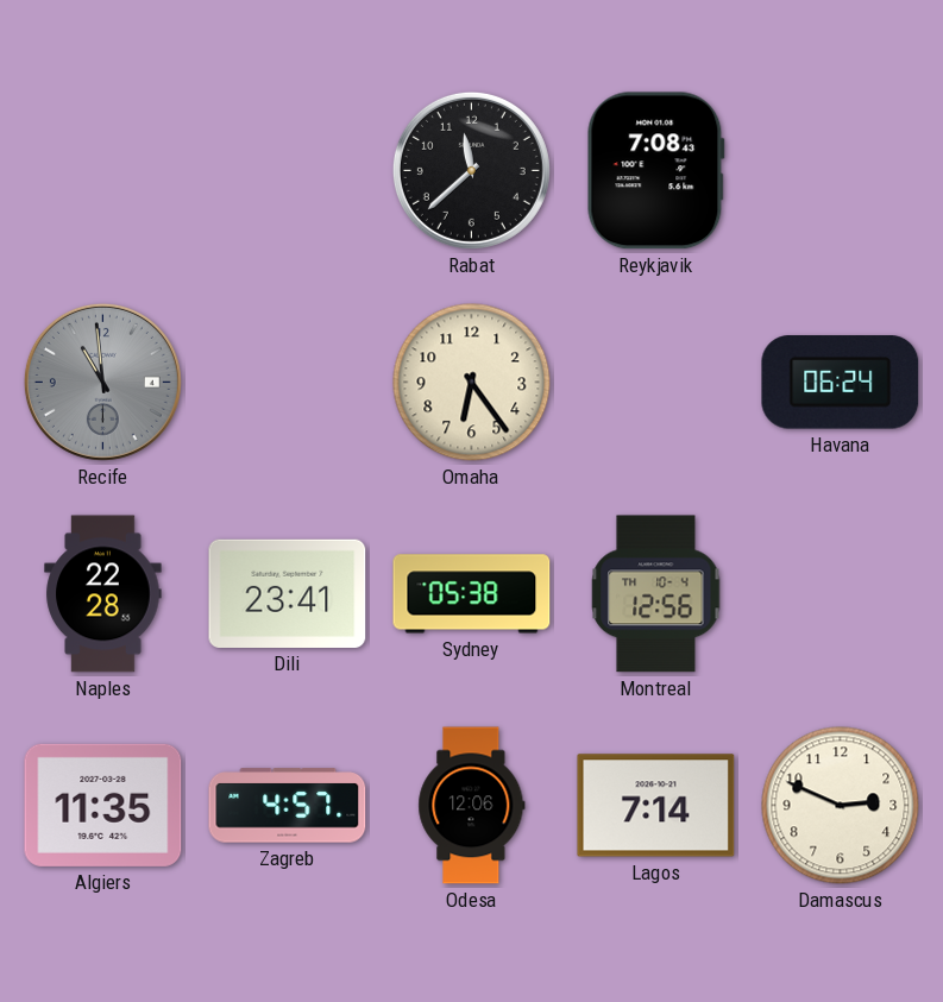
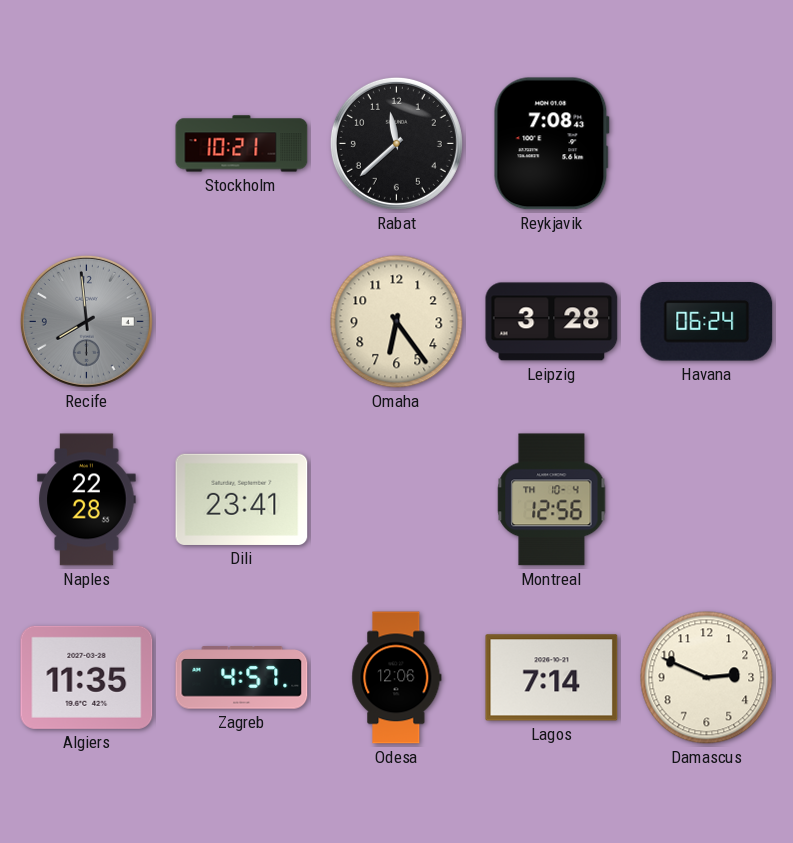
Stockholm: none -> 10:21
Recife: 10:59 -> 7:59
Leipzig: none -> 3:28
Sydney: 05:38 -> none
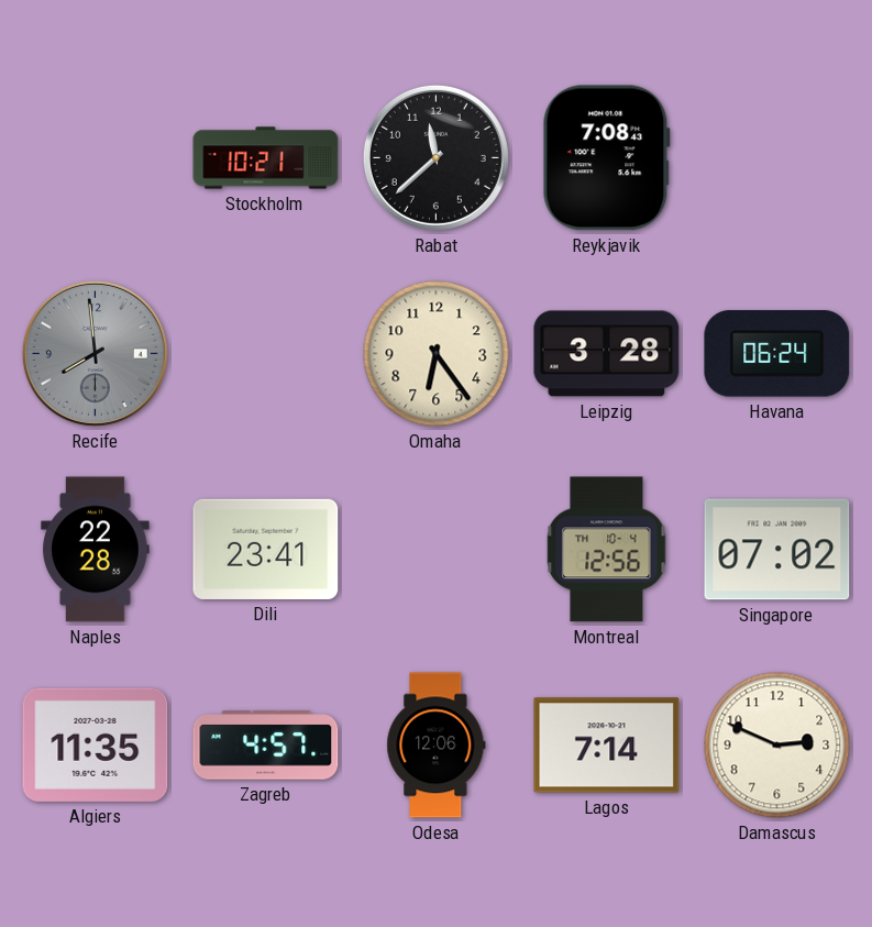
Singapore: none -> 07:02
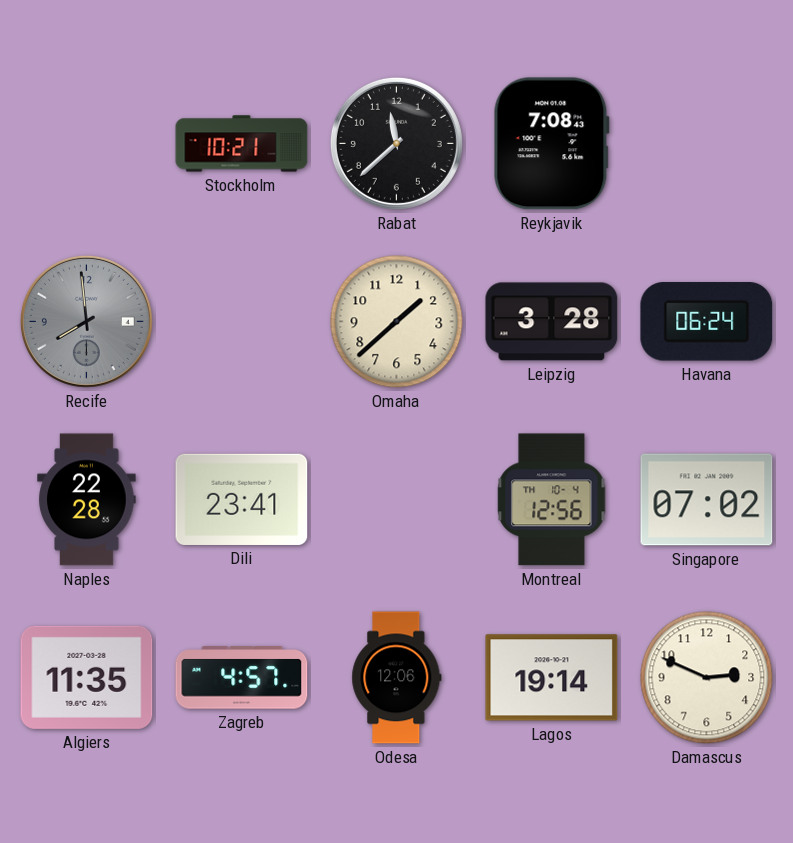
Omaha: 6:24 -> 1:38
Lagos: 7:14 -> 19:14
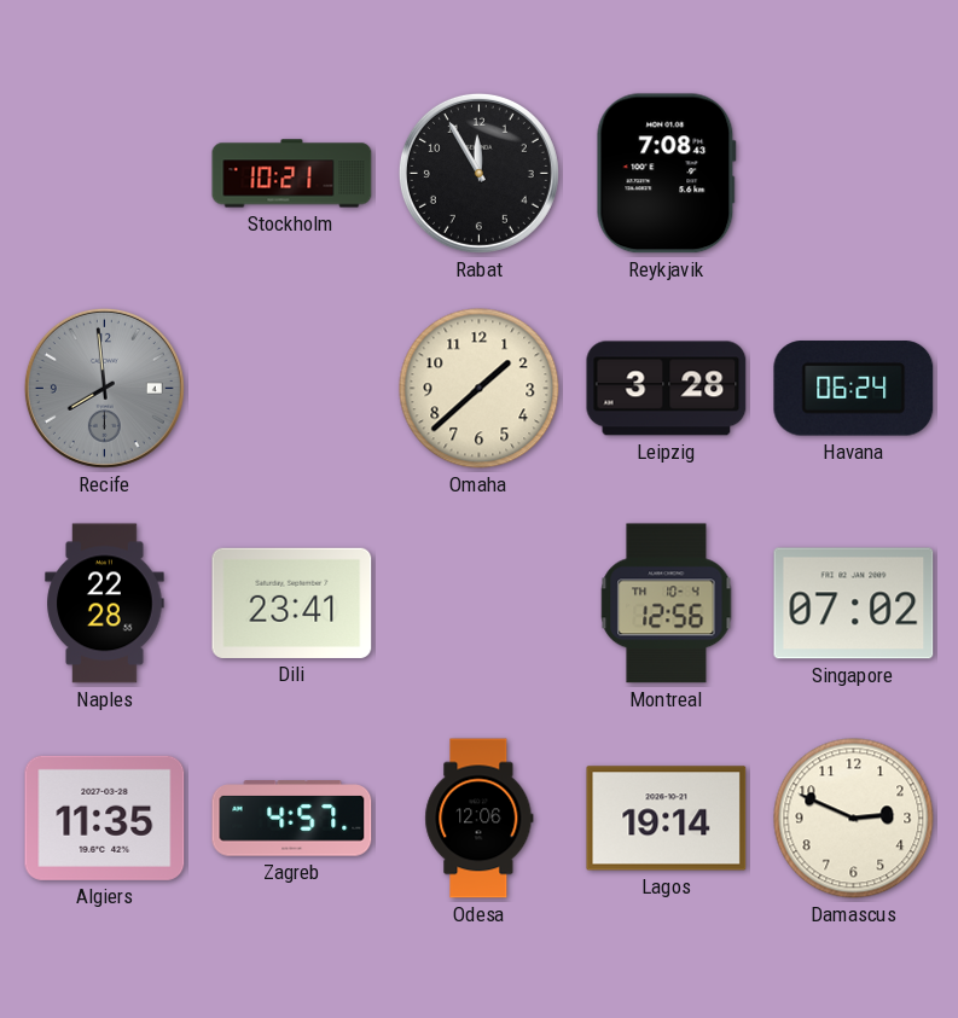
Rabat: 11:38 -> 11:55
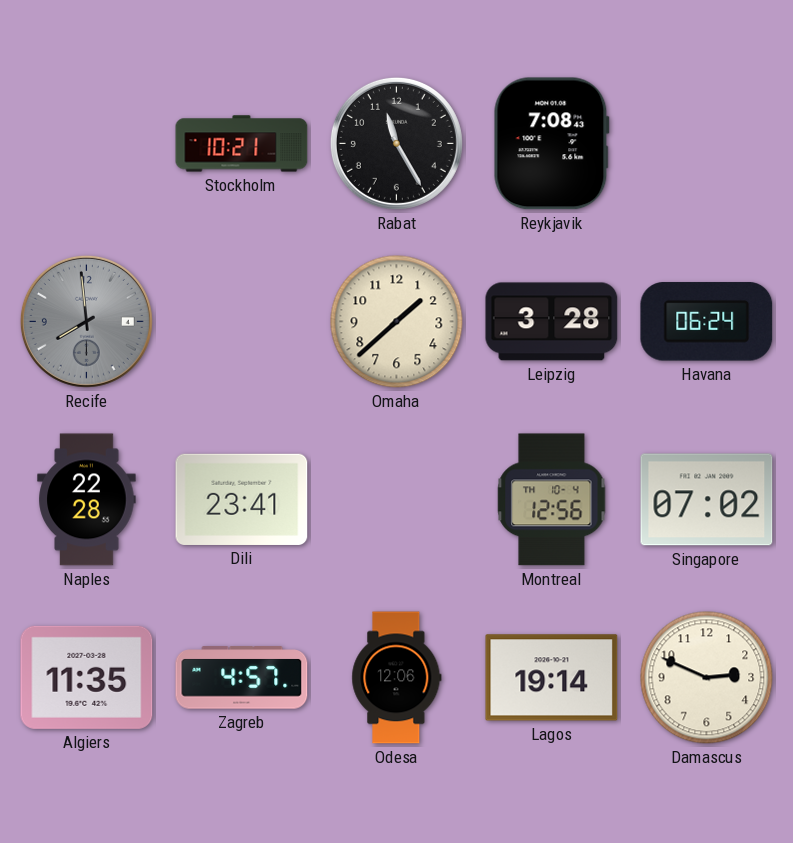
Rabat: 11:55 -> 11:25
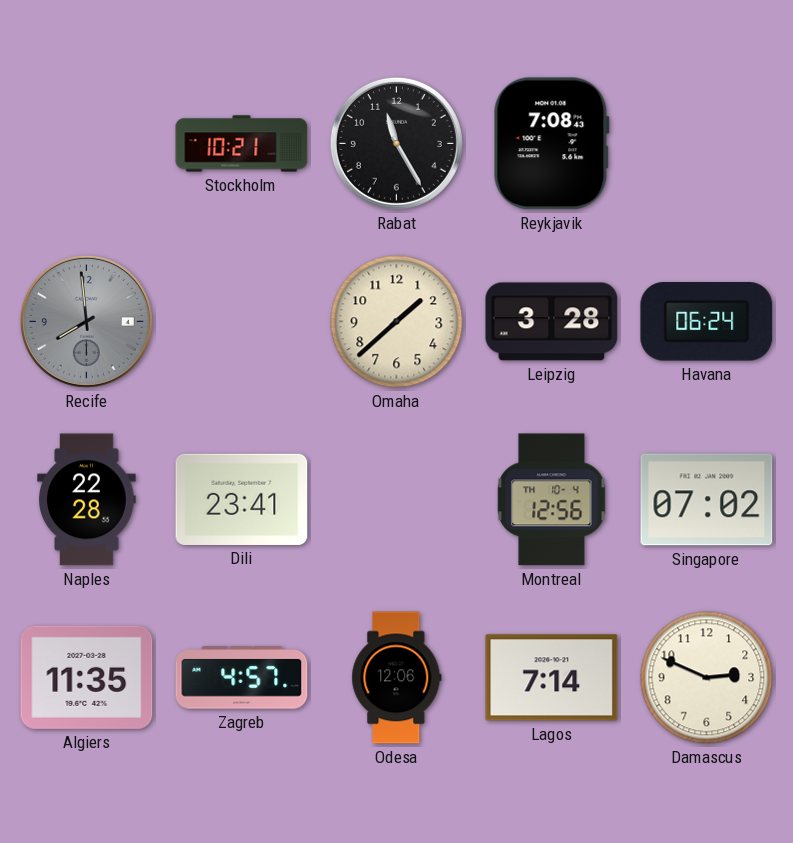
Lagos: 19:14 -> 7:14
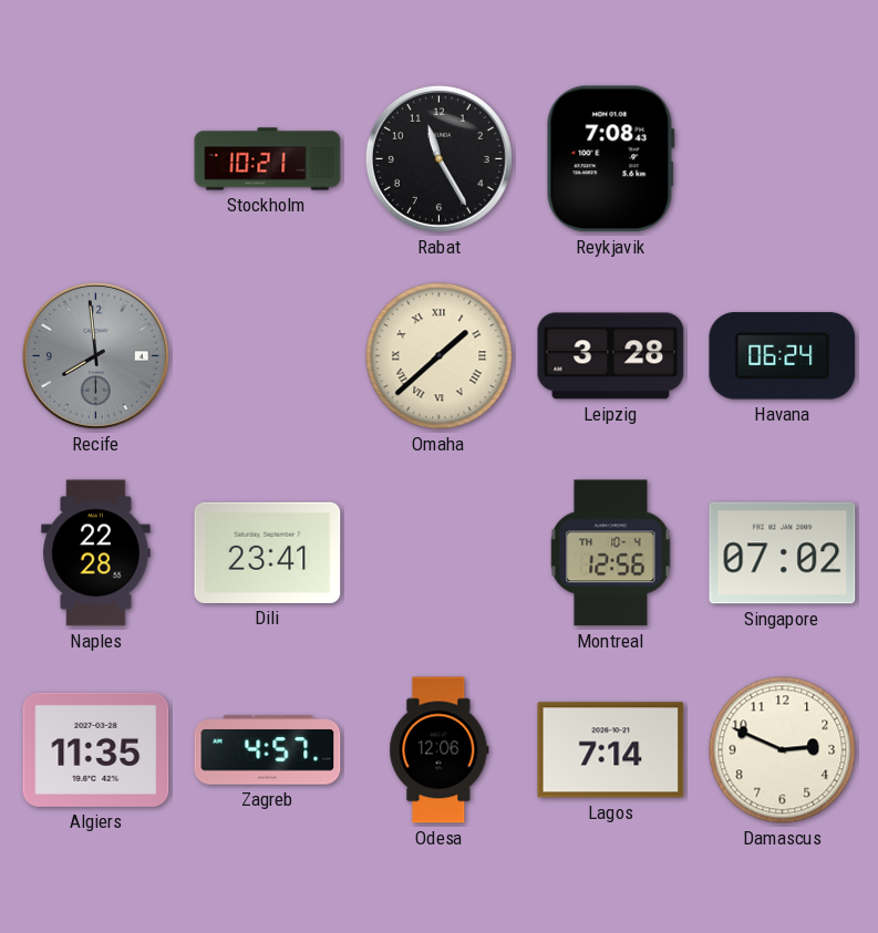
Omaha numerals: Arabic -> Roman
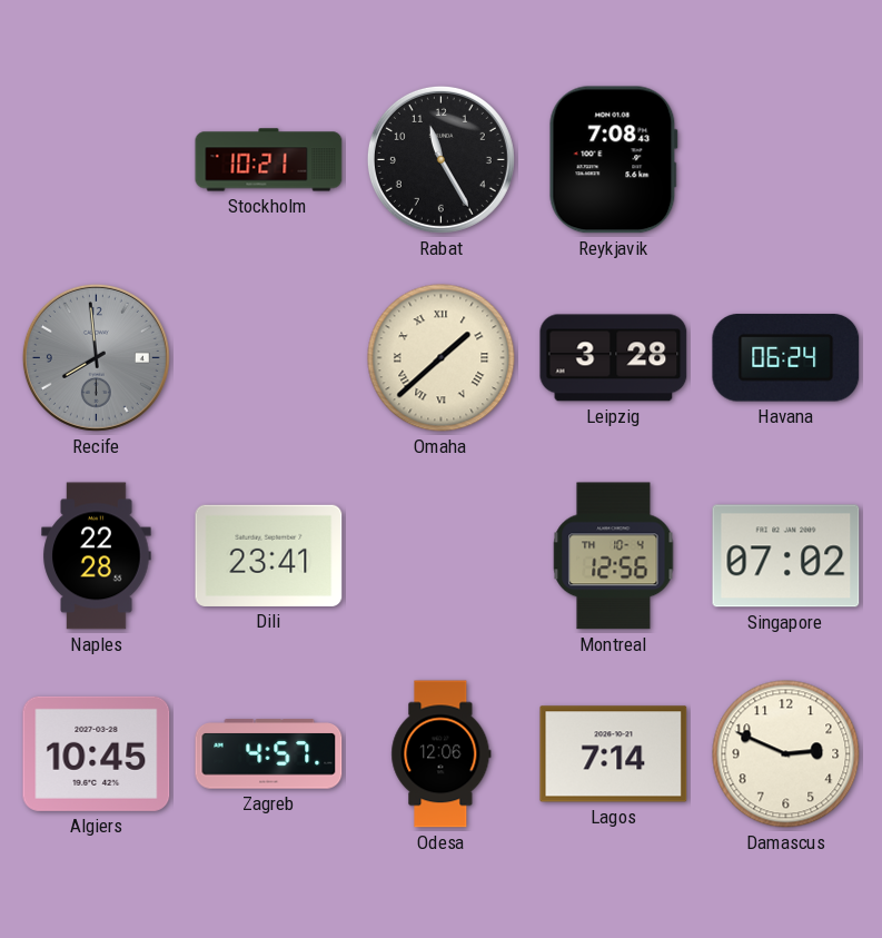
Algiers: 11:35 -> 10:45
